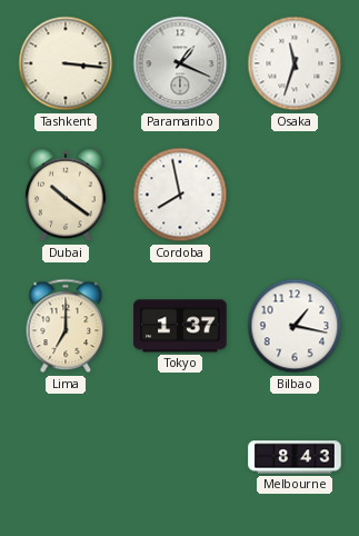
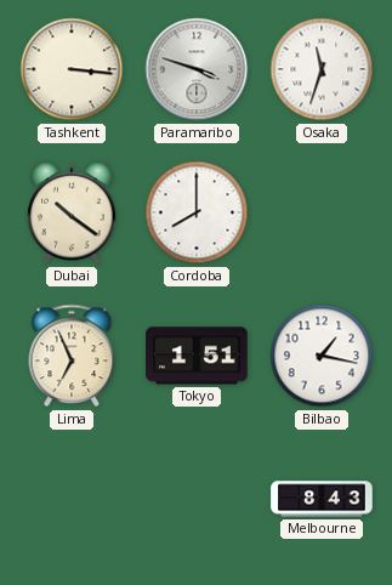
Paramaribo: 1:19 -> 3:48
Cordoba: 7:58 -> 8:00
Lima: 7:00 -> 6:56
Tokyo: 1:37 -> 1:51
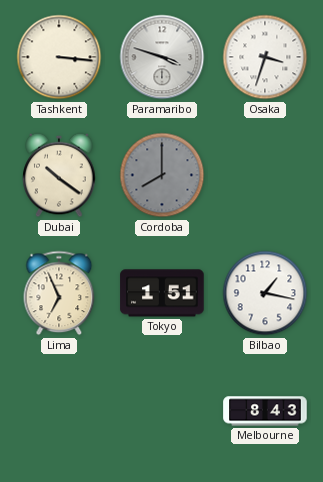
Osaka: 11:33 -> 3:33
Cordoba dial: white -> grey
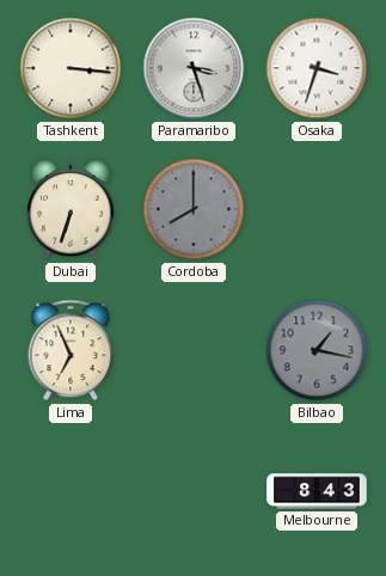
Paramaribo: 3:48 -> 3:27
Dubai: 10:21 -> 6:33
Tokyo: 1:51 -> none
Bilbao dial: white -> grey
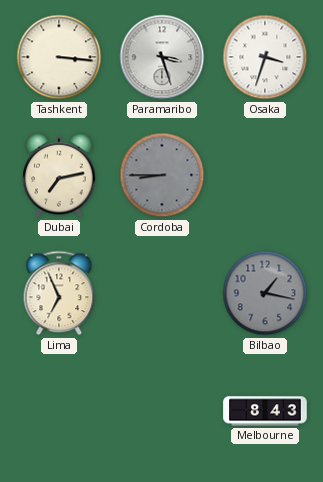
Dubai: 6:33 -> 7:13
Cordoba: 8:00 -> 8:45
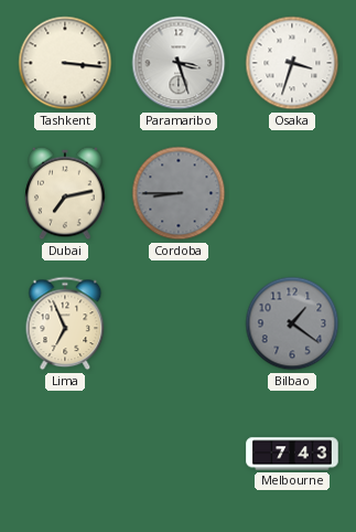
Bilbao: 1:17 -> 1:21
Melbourne: 8:43 -> 7:43
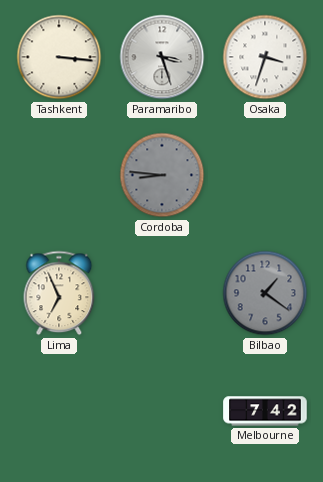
Dubai: 7:13 -> none
Cordoba: 8:45 -> 8:46
Melbourne: 7:43 -> 7:42
